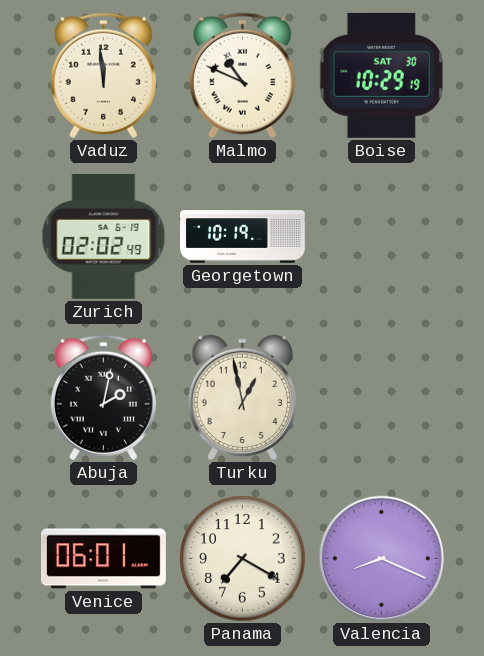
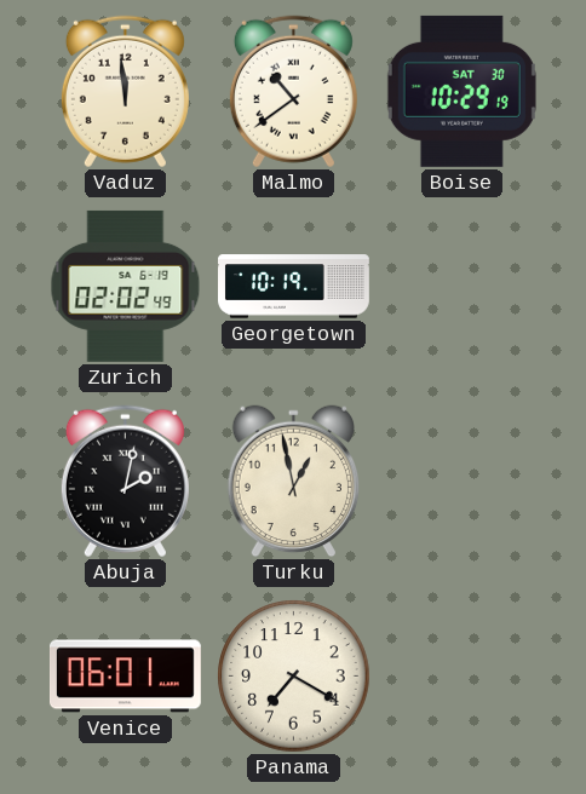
Malmo: 10:49 -> 10:39
Valencia: 8:19 -> none
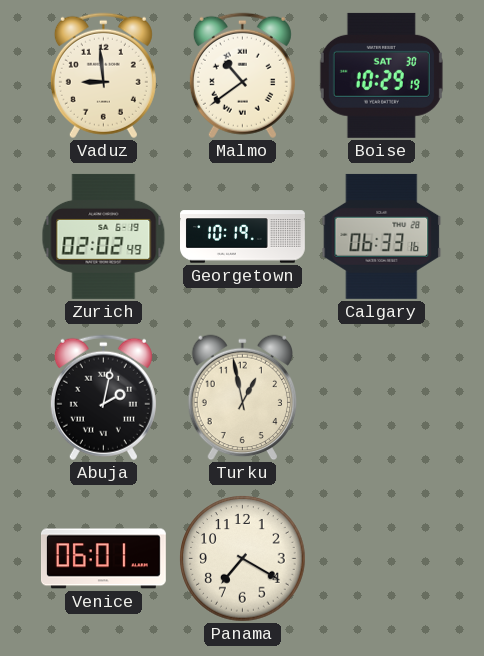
Vaduz: 11:59 -> 8:59
Calgary: none -> 06:33
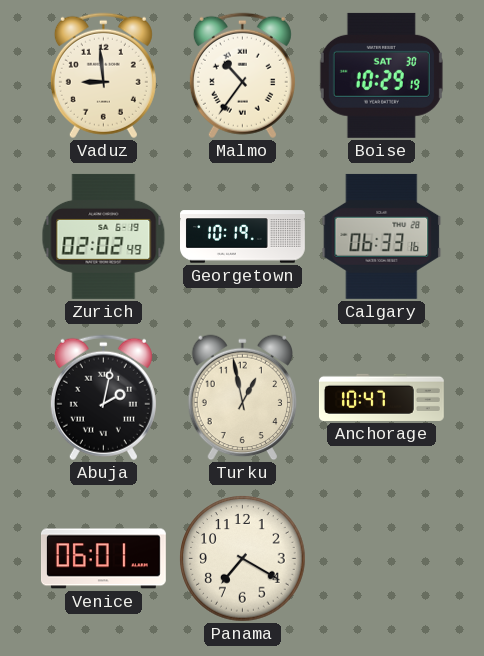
Malmo: 10:39 -> 10:36
Anchorage: none -> 10:47
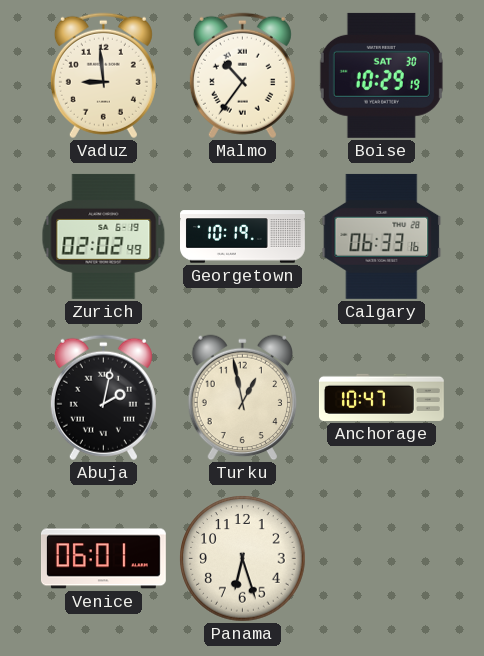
Panama: 7:20 -> 6:27
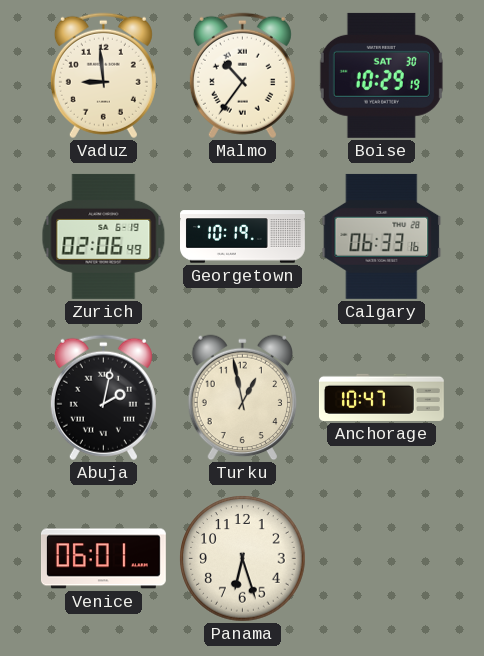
Zurich: 02:02 -> 02:06
